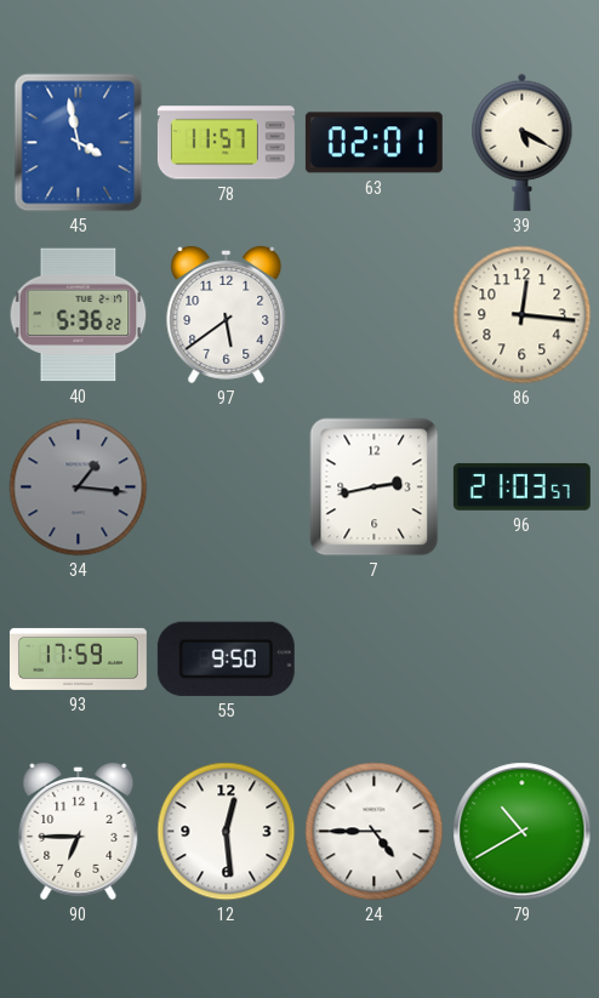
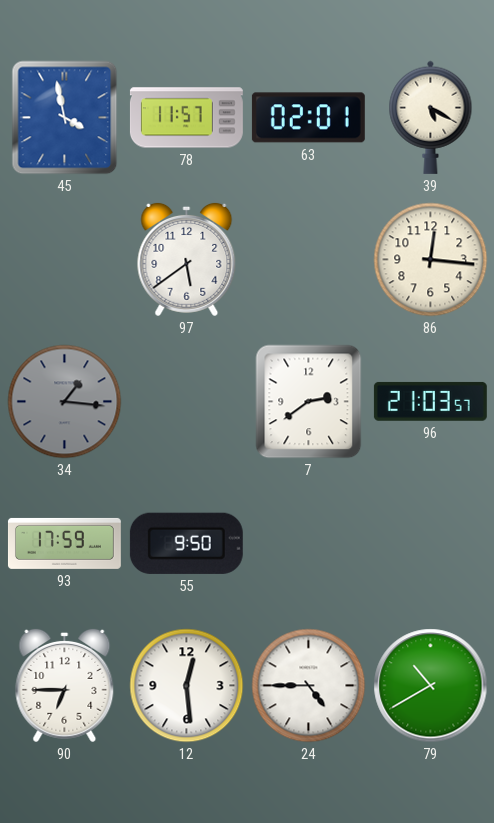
40: 5:36 -> none
7: 2:43 -> 2:39
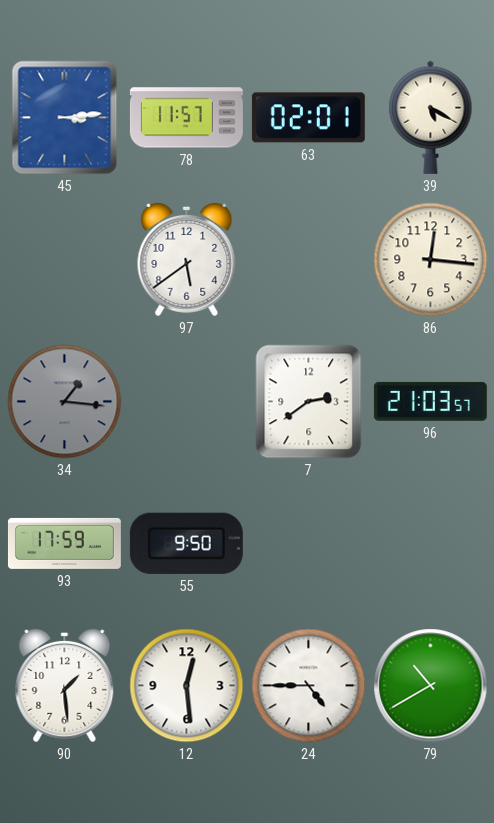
45: 3:58 -> 3:14
90: 6:45 -> 1:29
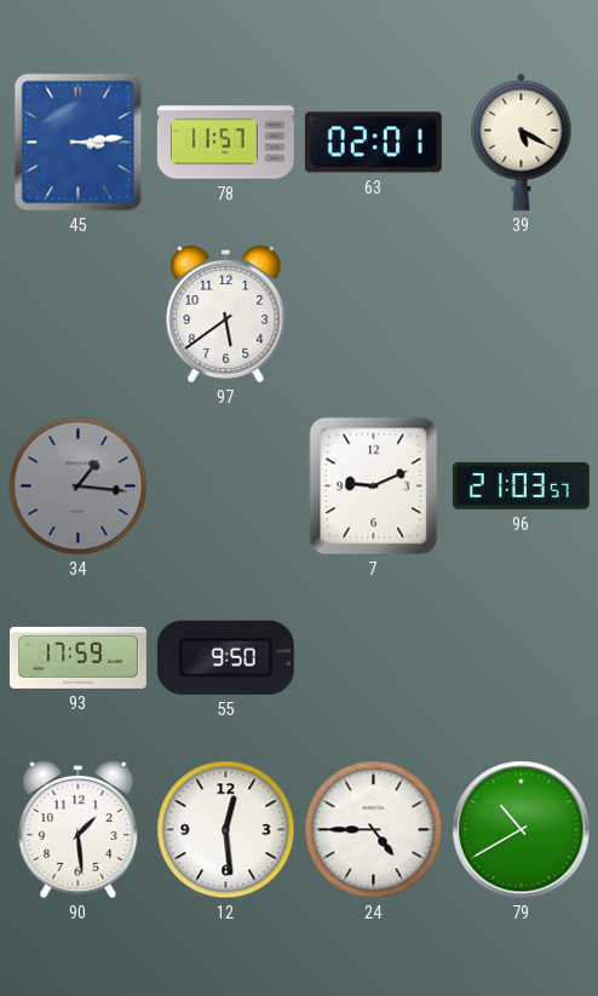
86: 12:16 -> none
7: 2:39 -> 9:11
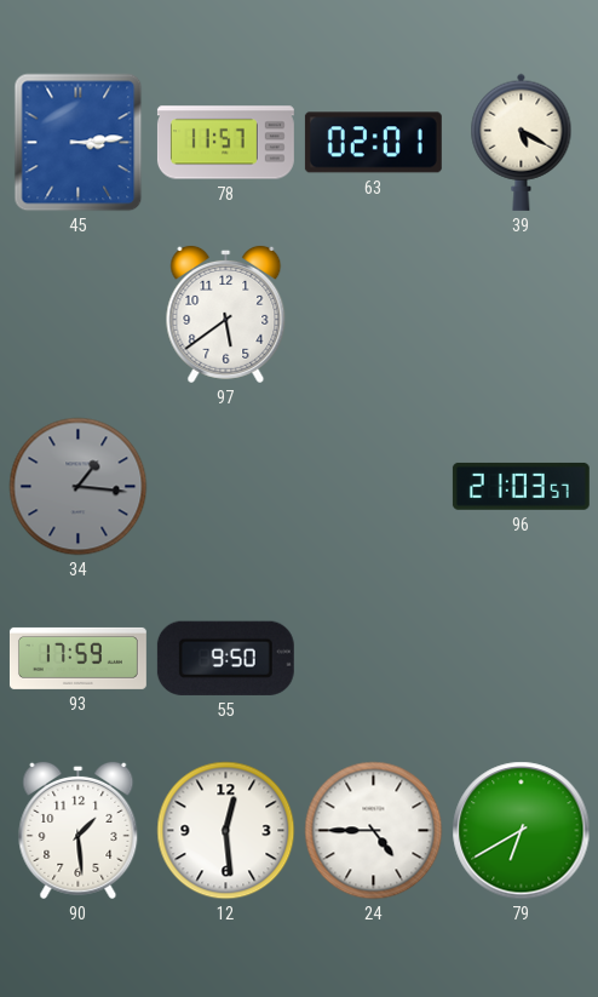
7: 9:11 -> none
79: 10:40 -> 6:40
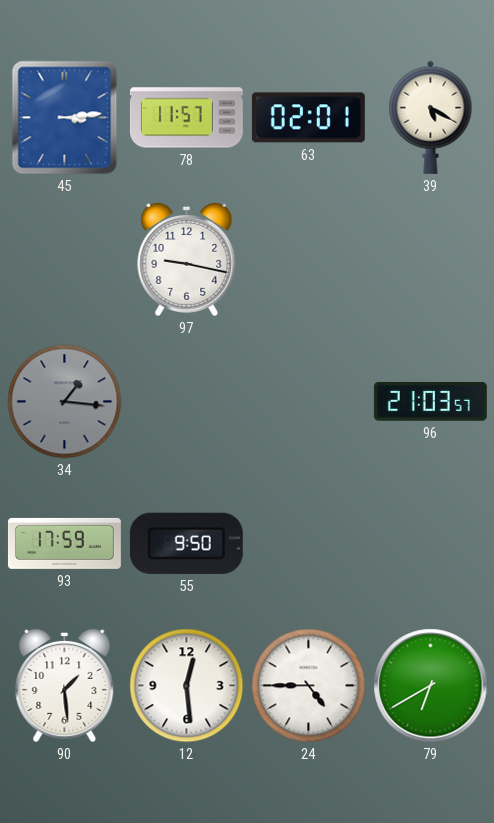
97: 5:39 -> 9:17
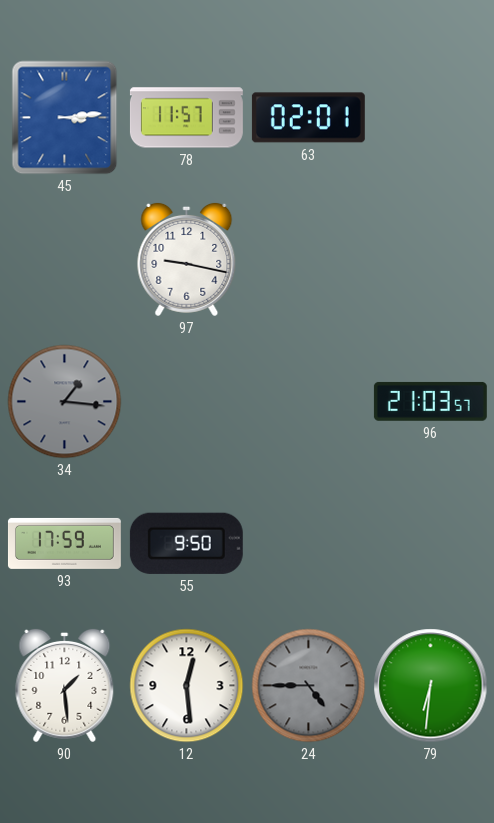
39: 5:20 -> none
24 dial: white -> grey
79: 6:40 -> 6:31
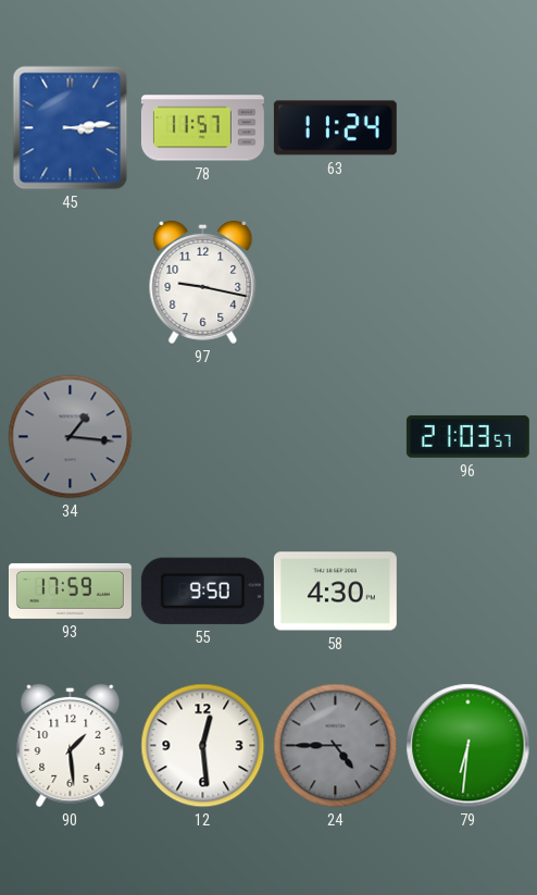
63: 02:01 -> 11:24
58: none -> 4:30
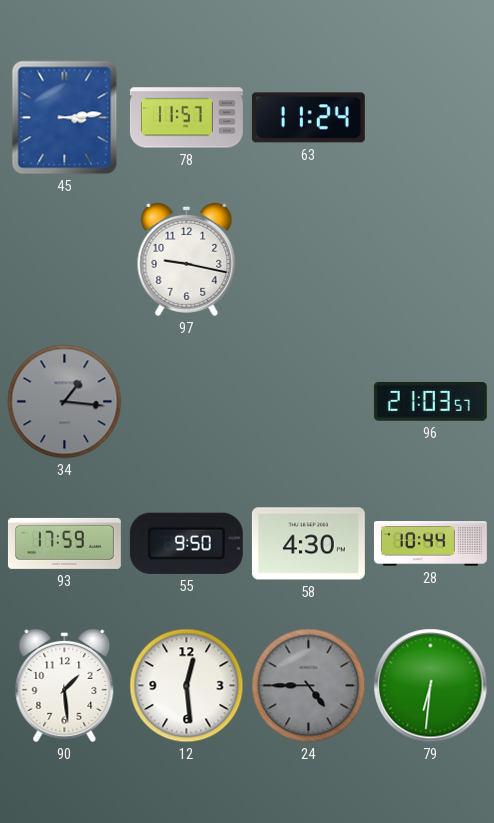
28: none -> 10:44
